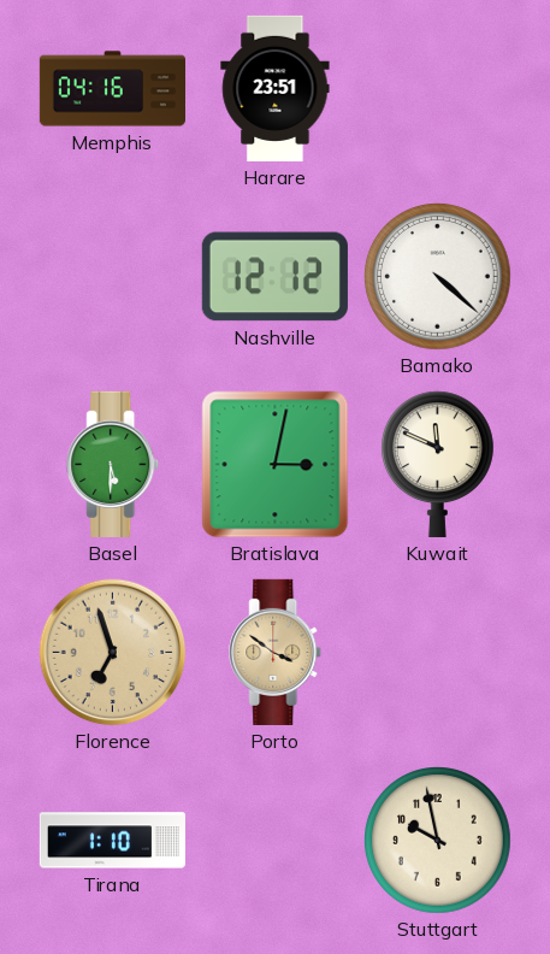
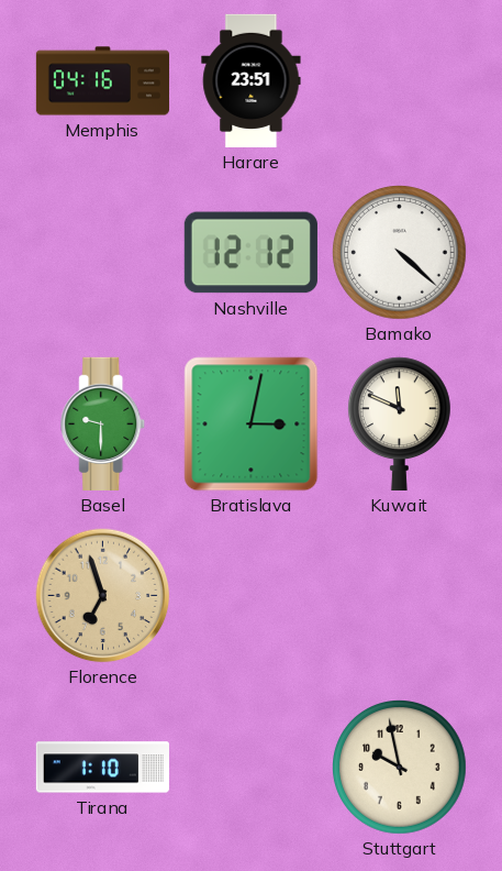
Basel: 5:30 -> 9:30
Porto: 3:51 -> none
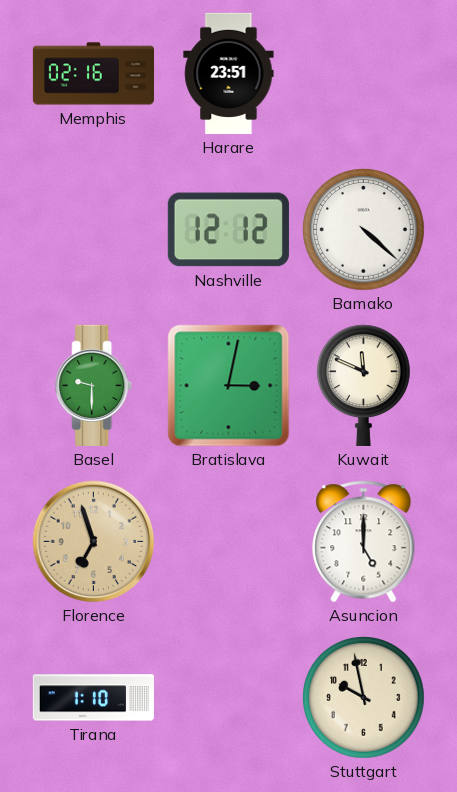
Memphis: 04:16 -> 02:16
Asuncion: none -> 5:00
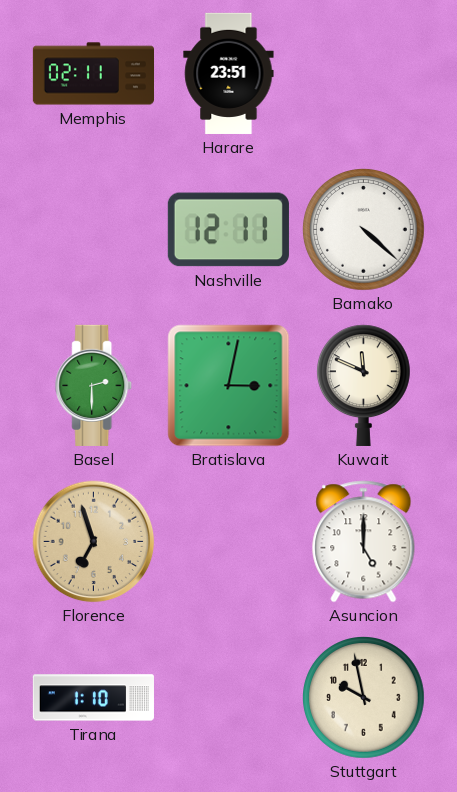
Memphis: 02:16 -> 02:11
Nashville: 12:12 -> 12:11
Basel: 9:30 -> 2:30
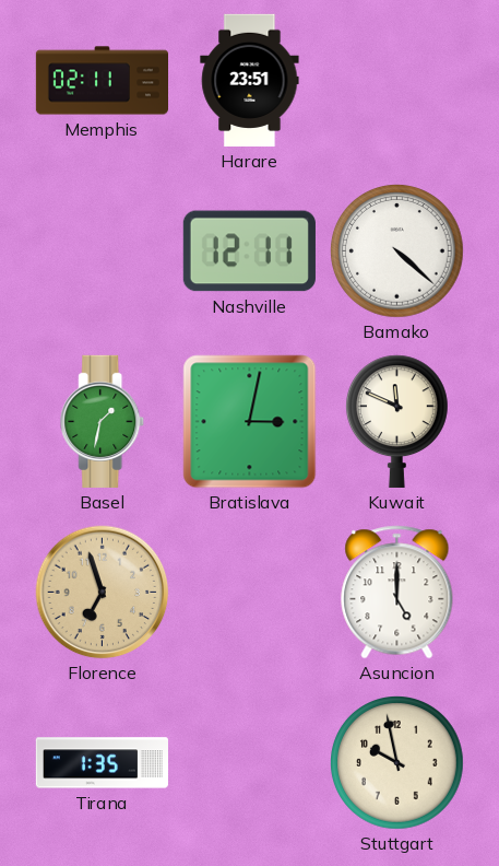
Basel: 2:30 -> 1:32
Tirana: 1:10 -> 1:35
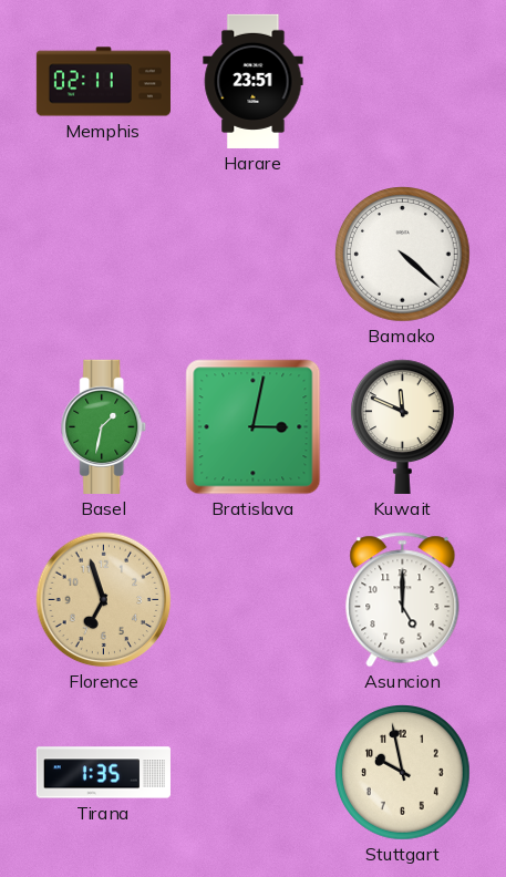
Nashville: 12:11 -> none
